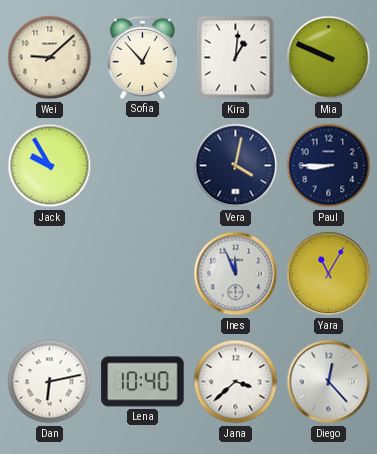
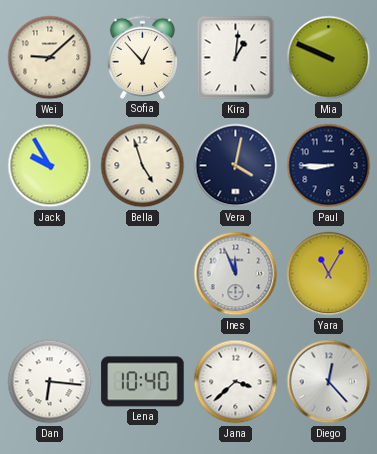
Bella: none -> 4:57
Dan: 6:13 -> 6:16
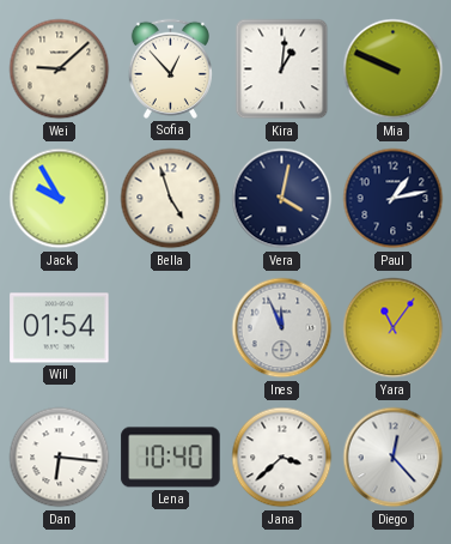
Paul: 8:45 -> 1:13
Will: none -> 01:54
Yara: 11:05 -> 11:06
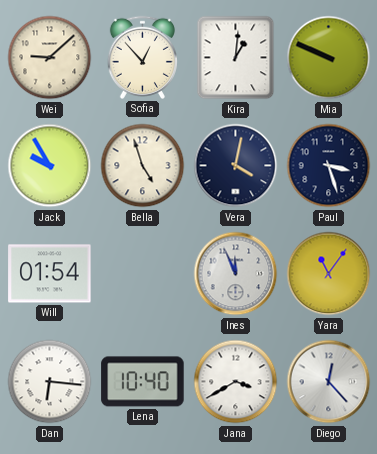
Paul: 1:13 -> 3:27
Jana: 3:38 -> 3:40
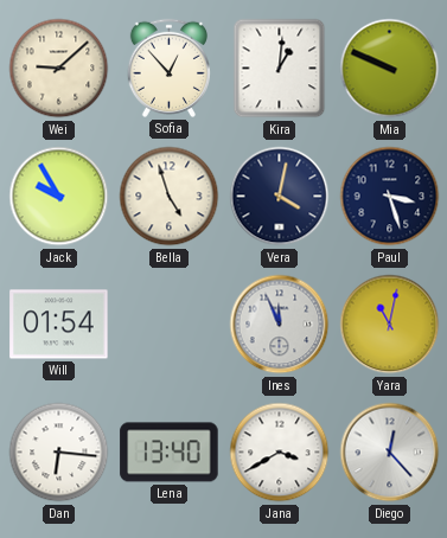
Yara: 11:06 -> 11:02
Lena: 10:40 -> 13:40
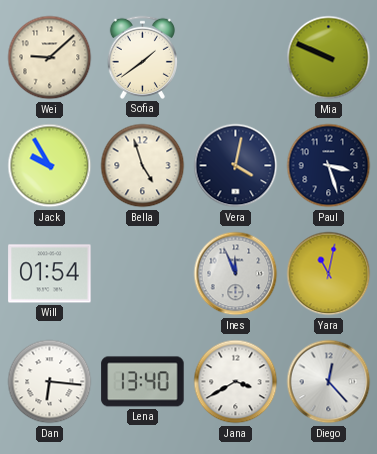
Sofia: 12:53 -> 1:39
Kira: 1:01 -> none
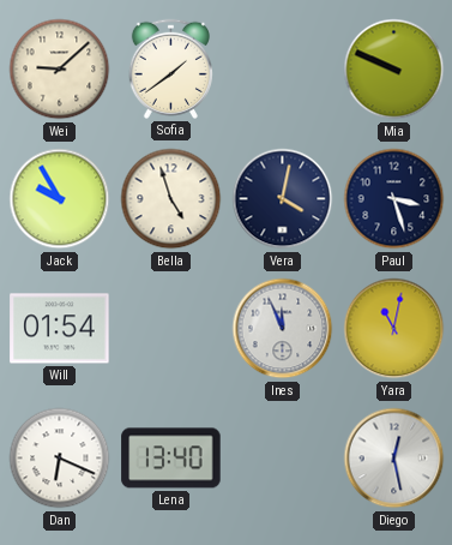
Dan: 6:16 -> 6:19
Jana: 3:40 -> none
Diego: 12:23 -> 12:28
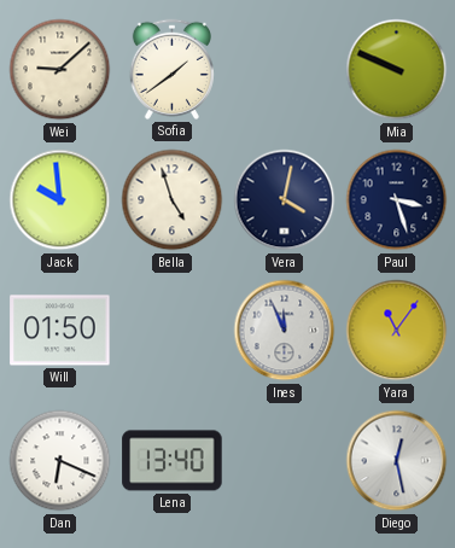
Jack: 9:55 -> 9:59
Will: 01:54 -> 01:50
Yara: 11:02 -> 11:06
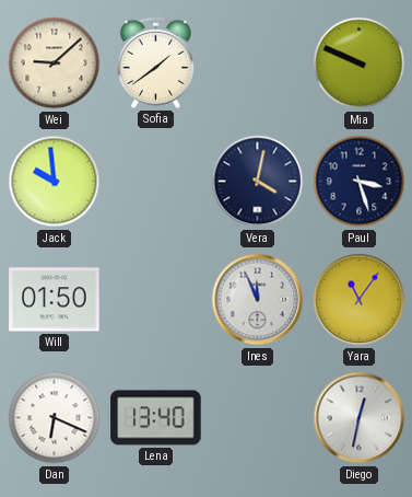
Bella: 4:57 -> none
Diego: 12:28 -> 12:32
